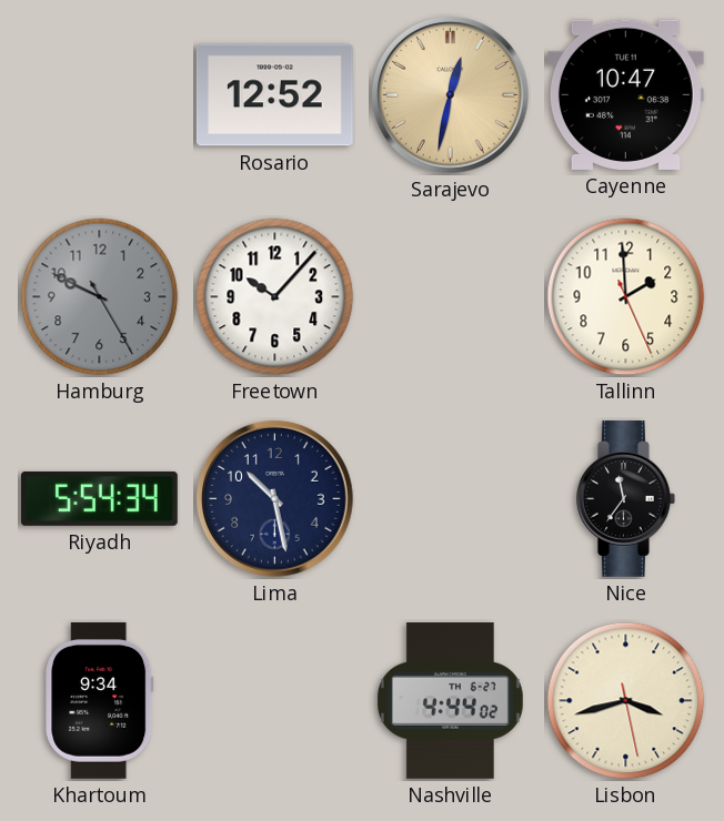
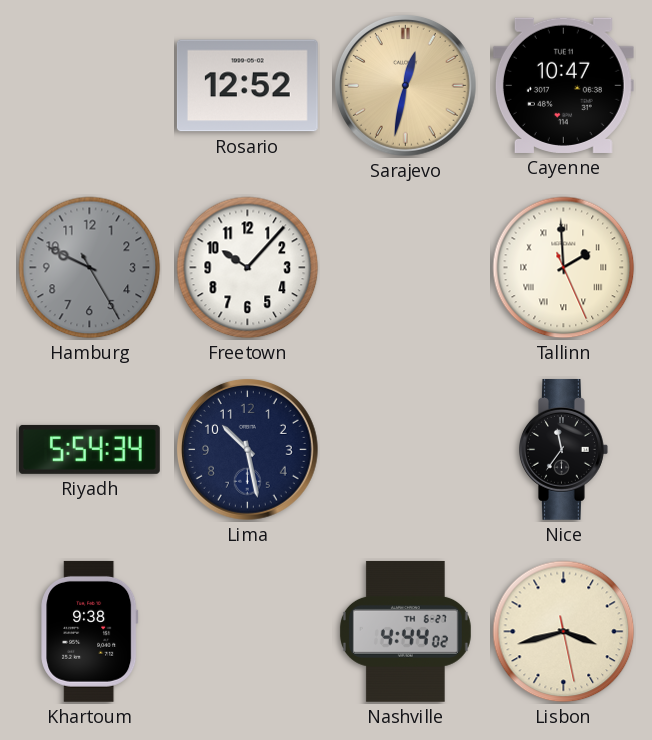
Tallinn numerals: Arabic -> Roman
Khartoum: 9:34 -> 9:38
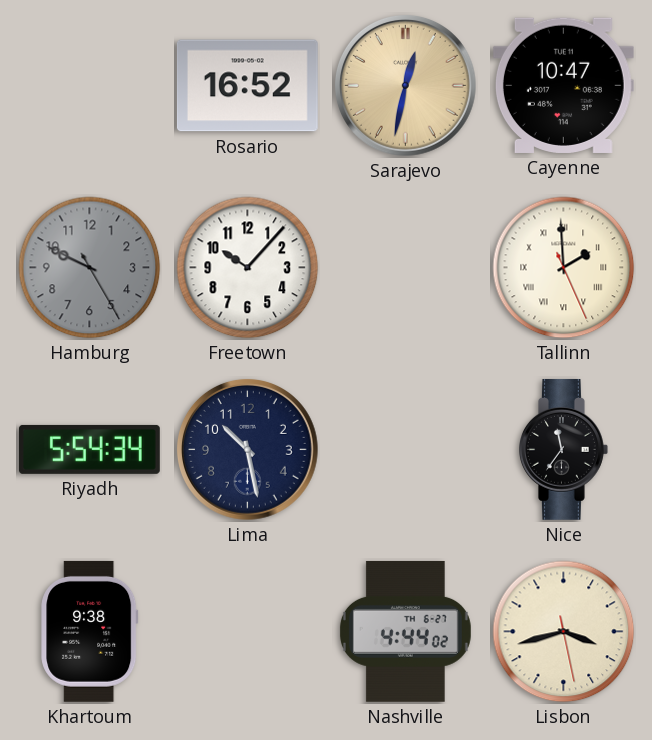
Rosario: 12:52 -> 16:52
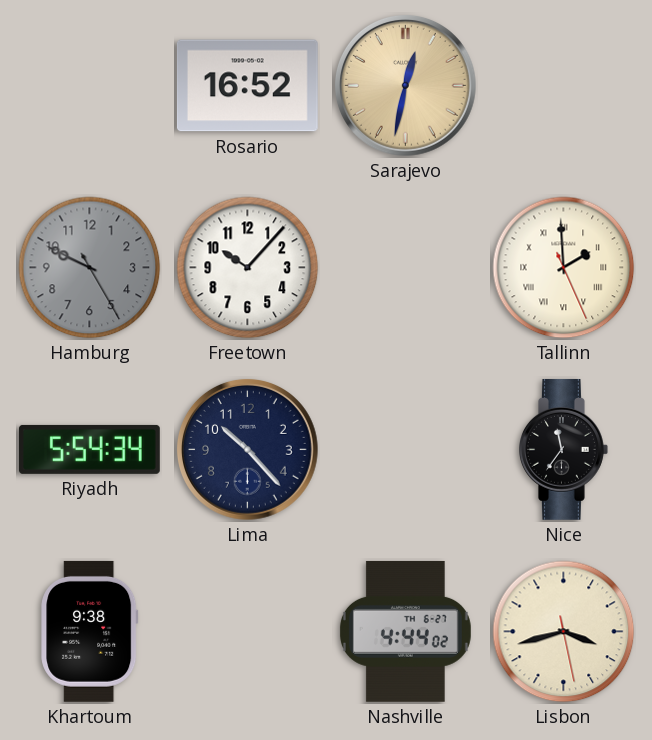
Cayenne: 10:47 -> none
Lima: 10:28 -> 10:23
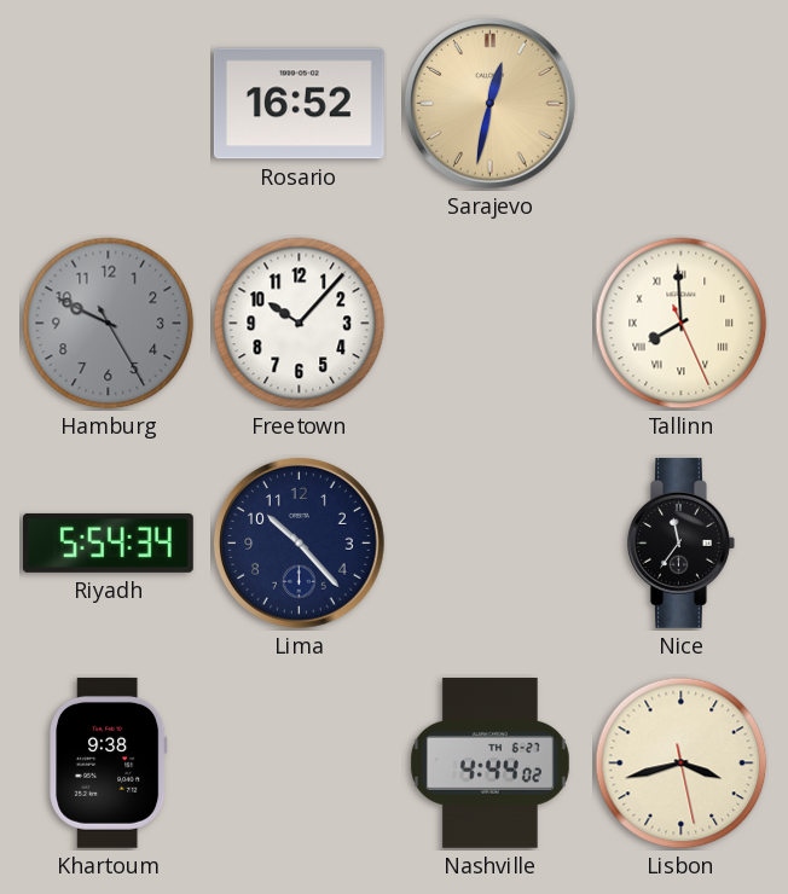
Tallinn: 1:59 -> 7:59
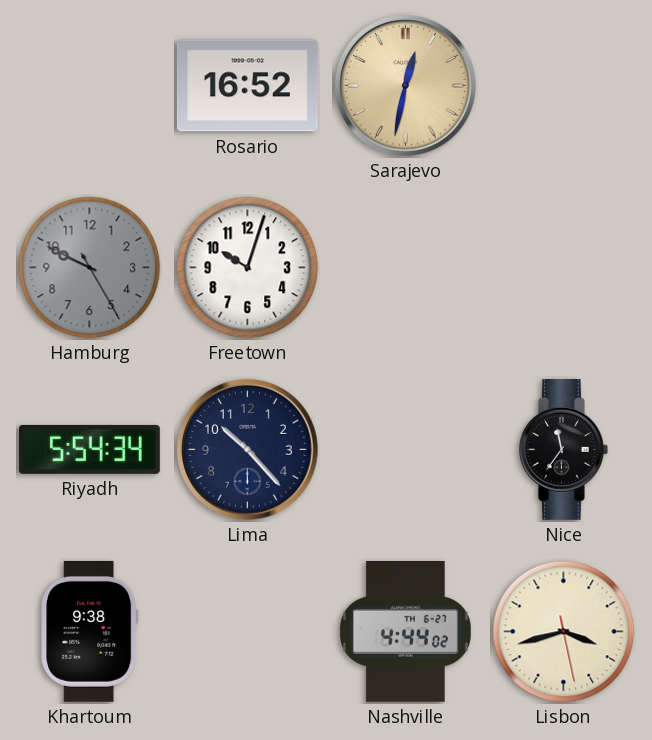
Freetown: 10:07 -> 10:03
Tallinn: 7:59 -> none
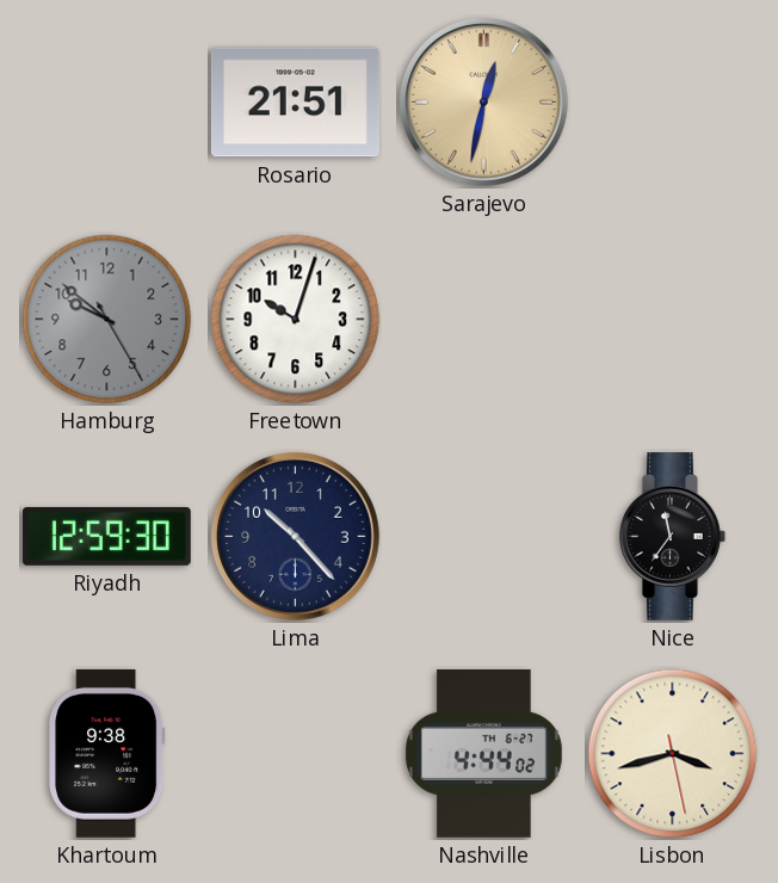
Rosario: 16:52 -> 21:51
Hamburg: 9:49 -> 9:51
Riyadh: 5:54 -> 12:59
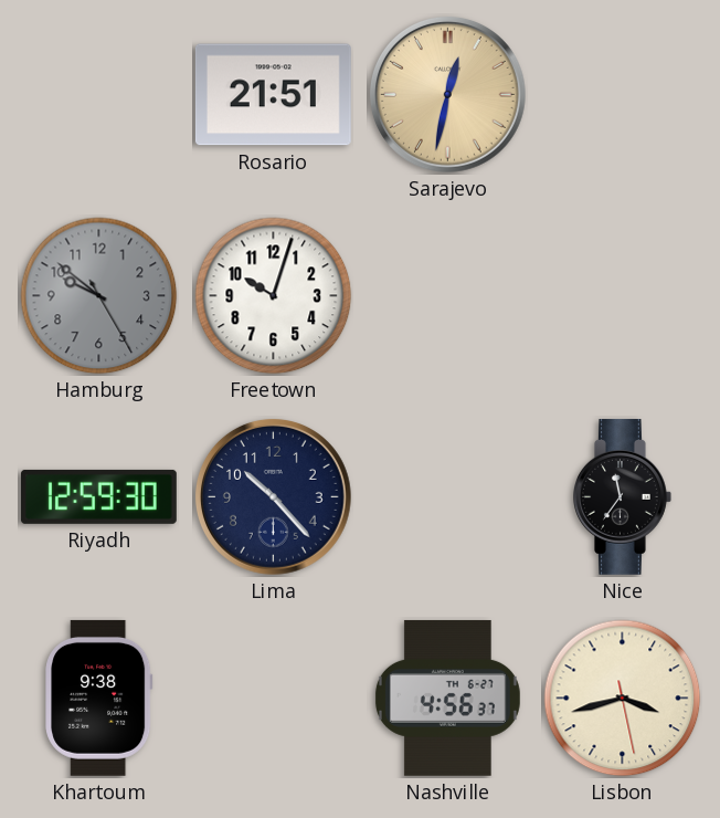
Nashville: 4:44 -> 4:56
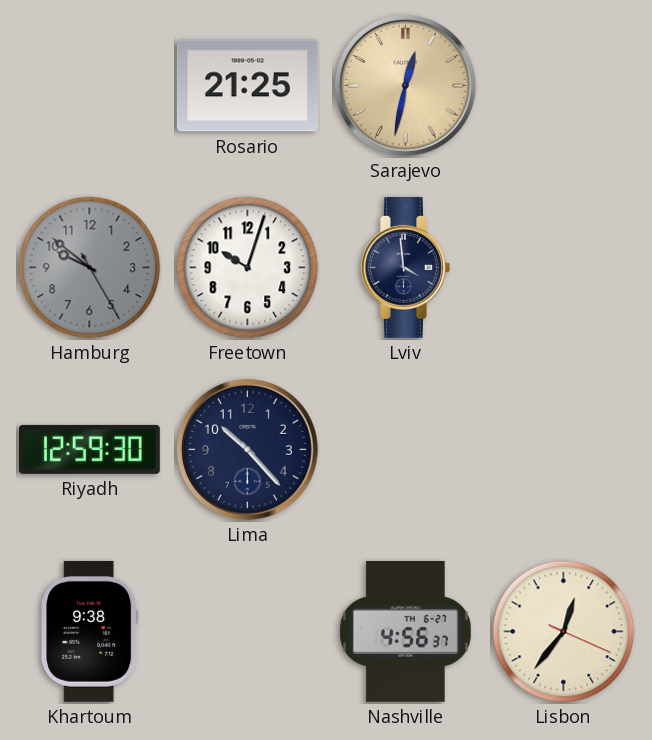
Rosario: 21:51 -> 21:25
Lviv: none -> 3:59
Nice: 11:36 -> none
Lisbon: 3:42 -> 12:36
